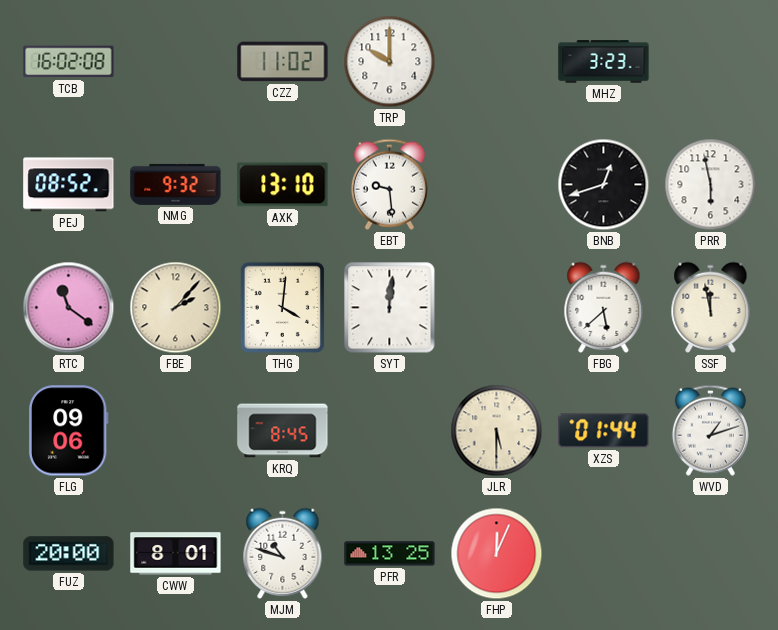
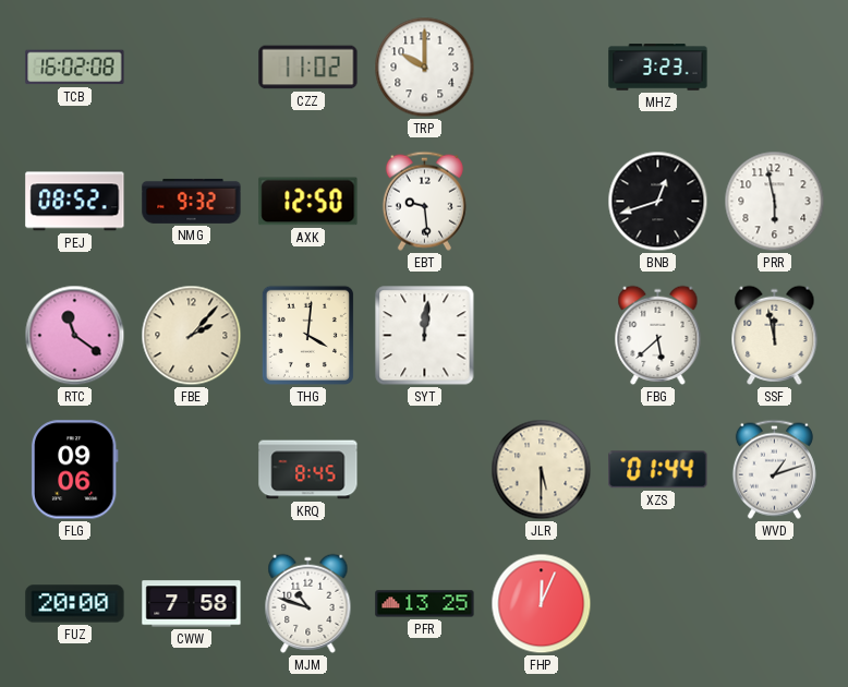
AXK: 13:10 -> 12:50
CWW: 8:01 -> 7:58
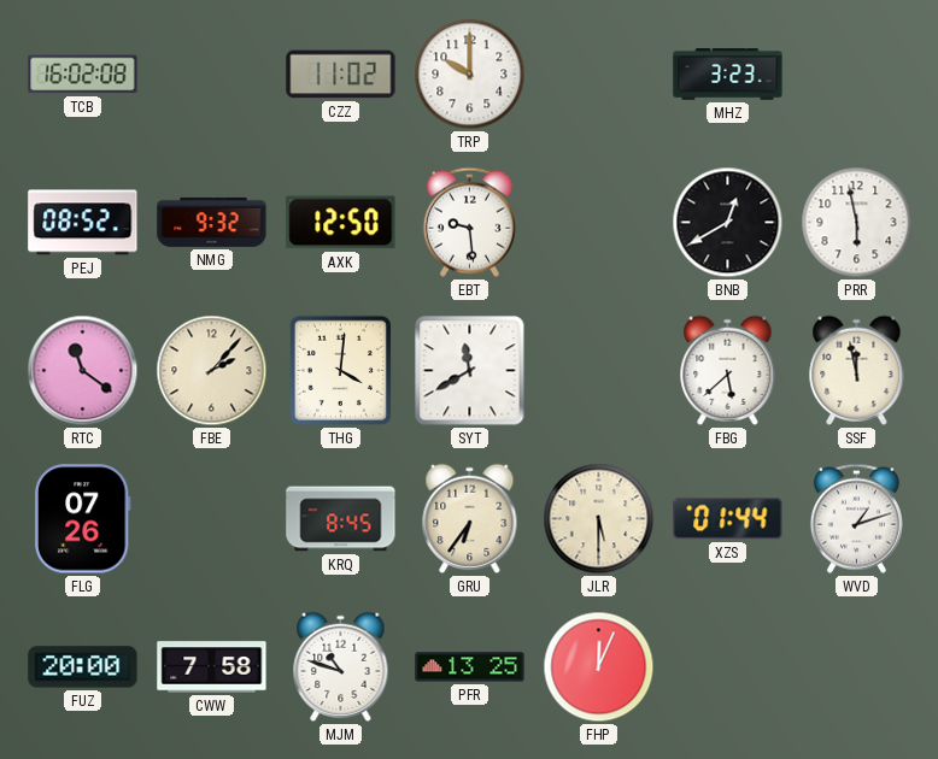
BNB: 12:42 -> 12:40
SYT: 12:01 -> 11:40
FLG: 09:06 -> 07:26
GRU: none -> 6:36
